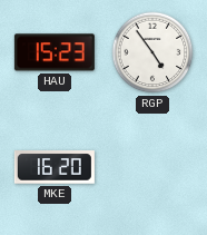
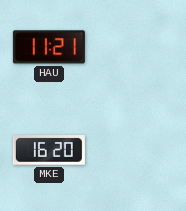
HAU: 15:23 -> 11:21
RGP: 4:54 -> none
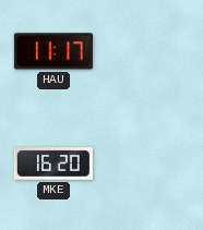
HAU: 11:21 -> 11:17
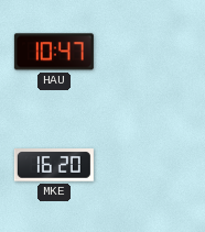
HAU: 11:17 -> 10:47
